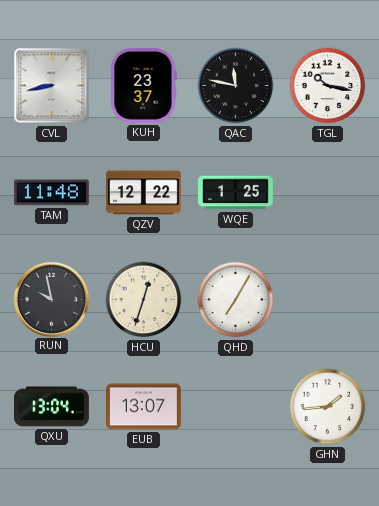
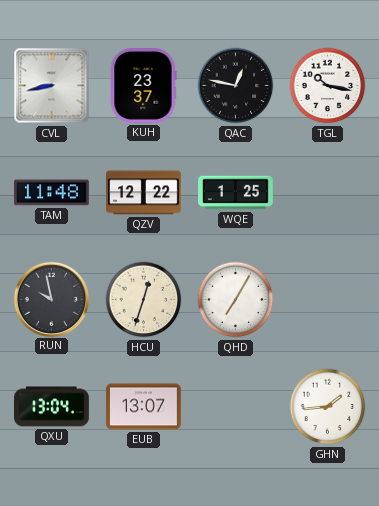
QAC: 11:47 -> 12:47
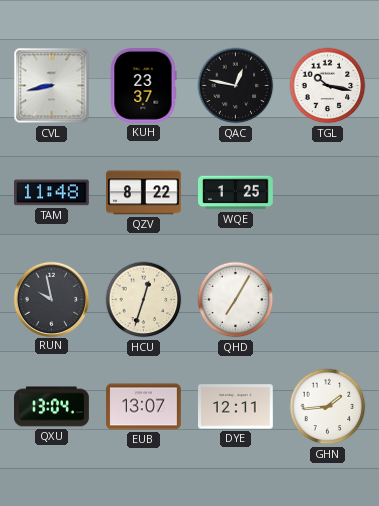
QZV: 12:22 -> 8:22
DYE: none -> 12:11
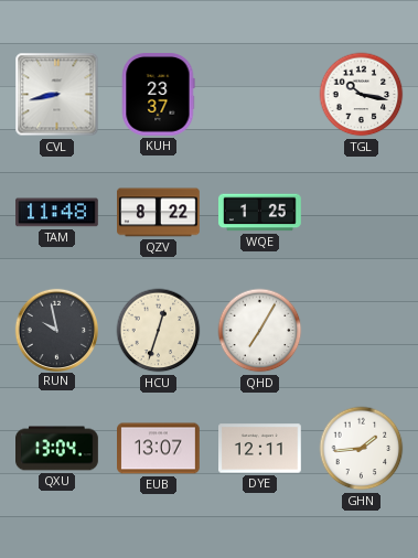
QAC: 12:47 -> none
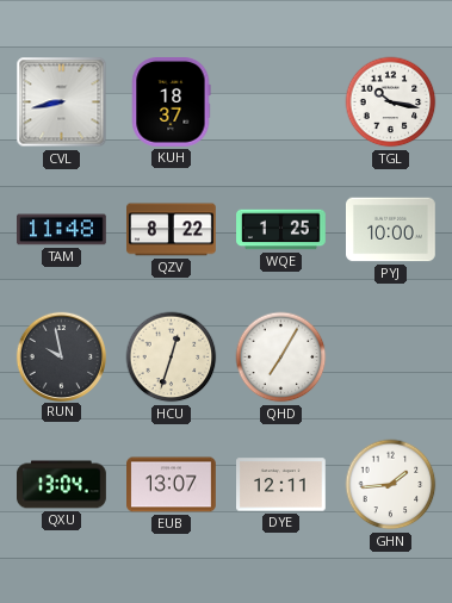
KUH: 23:37 -> 18:37
PYJ: none -> 10:00
